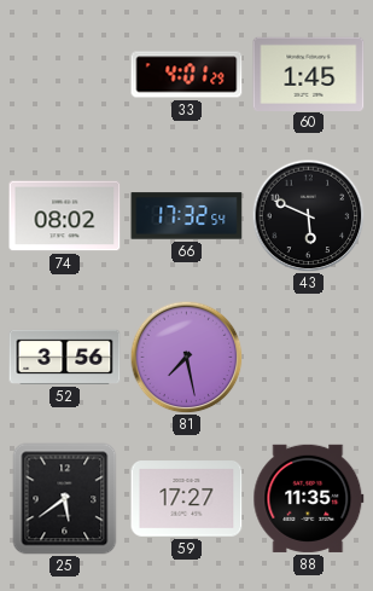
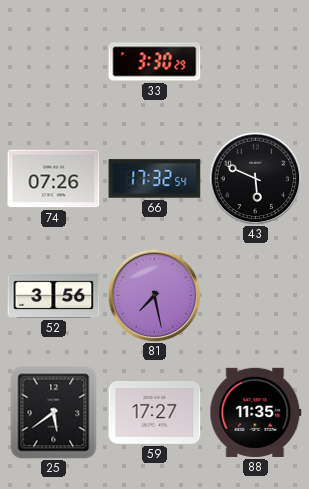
33: 4:01 -> 3:30
60: 1:45 -> none
74: 08:02 -> 07:26
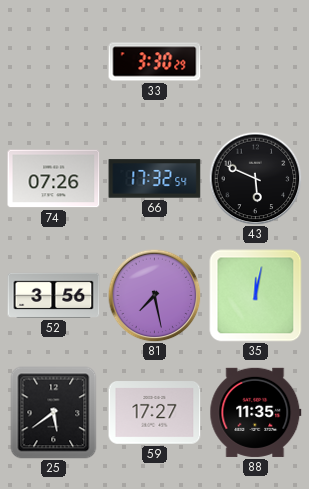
35: none -> 12:02
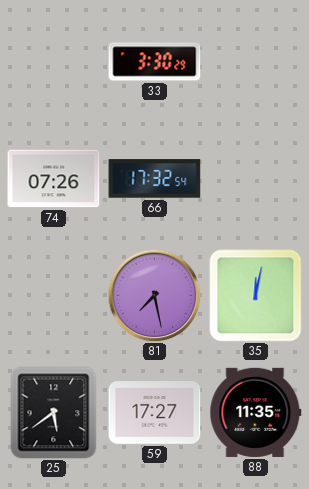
43: 5:49 -> none
52: 3:56 -> none
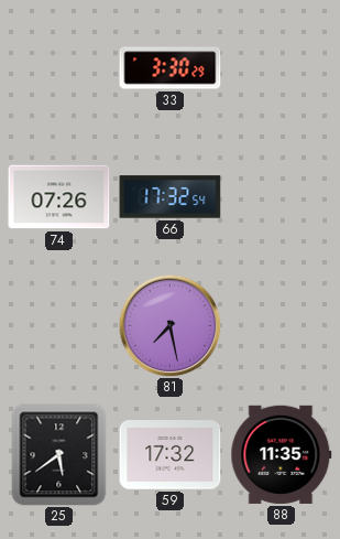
35: 12:02 -> none
59: 17:27 -> 17:32
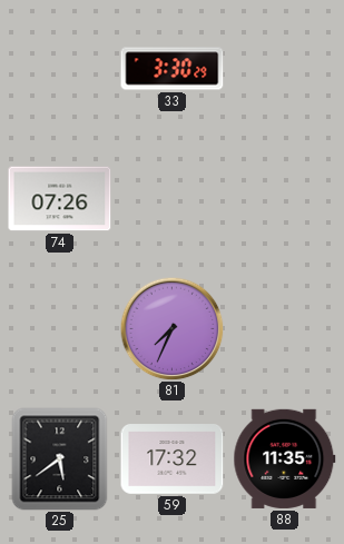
66: 17:32 -> none
81: 7:28 -> 7:34
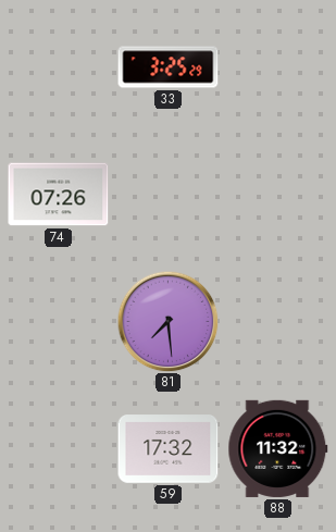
33: 3:30 -> 3:25
81: 7:34 -> 7:29
25: 5:39 -> none
88: 11:35 -> 11:32
